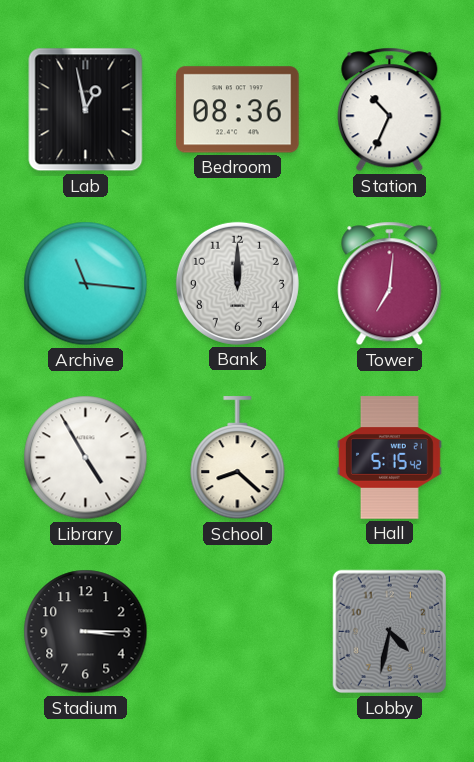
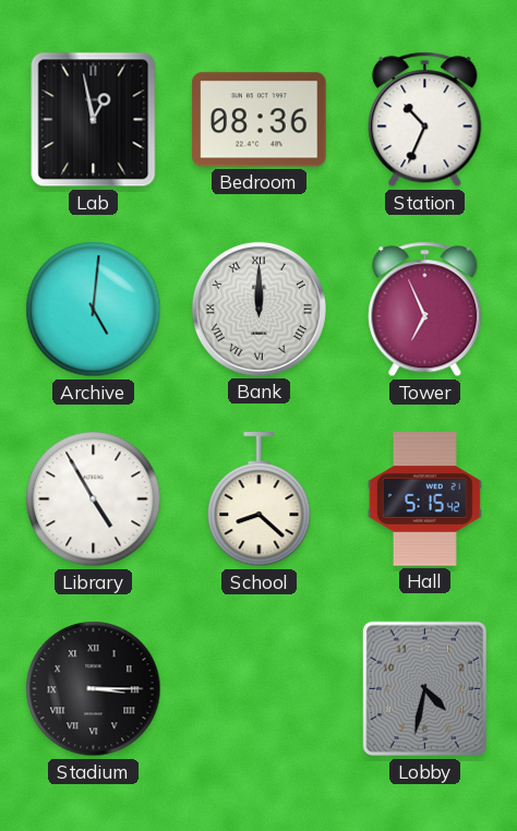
Archive: 11:16 -> 5:01
Bank numerals: Arabic -> Roman
Tower: 7:01 -> 6:56
Stadium numerals: Arabic -> Roman
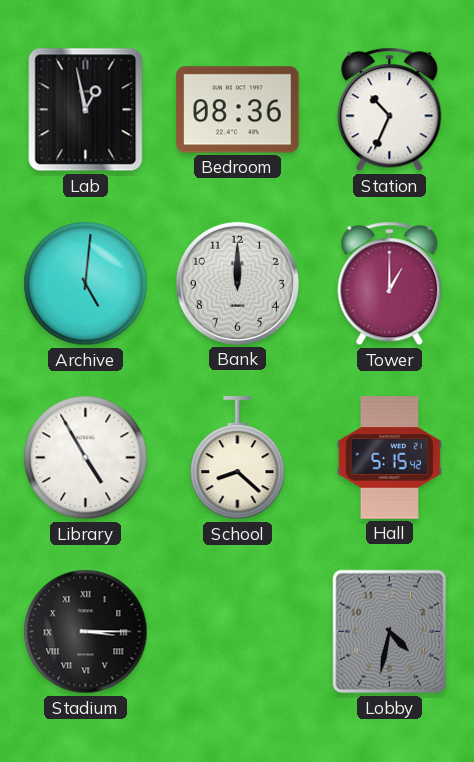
Bank numerals: Roman -> Arabic
Tower: 6:56 -> 1:00
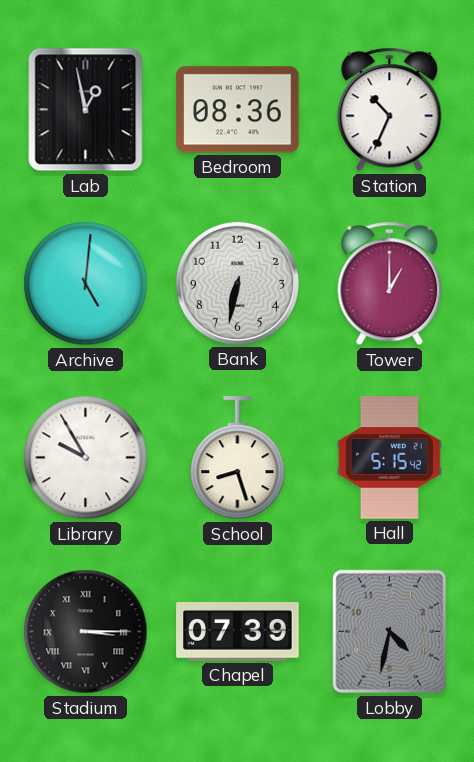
Bank: 12:00 -> 6:32
Library: 4:55 -> 9:55
School: 8:22 -> 8:27
Chapel: none -> 07:39
